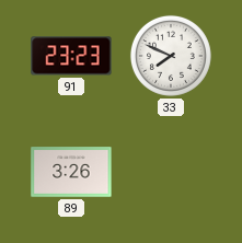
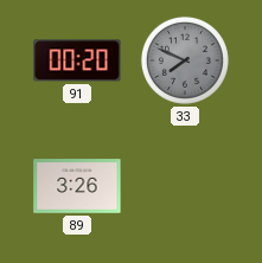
91: 23:23 -> 00:20
33 dial: white -> grey
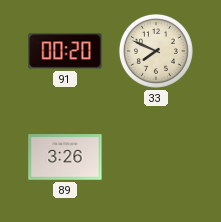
33 dial: grey -> cream
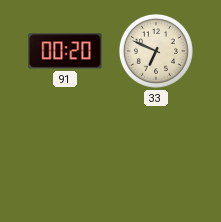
33: 7:49 -> 6:49
89: 3:26 -> none
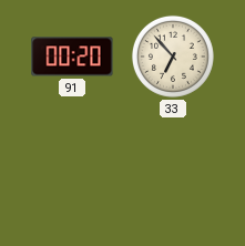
33: 6:49 -> 6:53
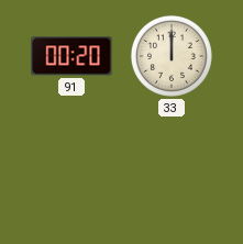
33: 6:53 -> 12:00
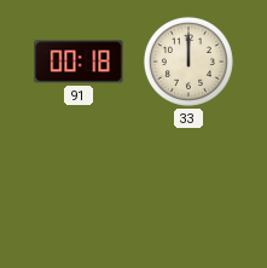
91: 00:20 -> 00:18
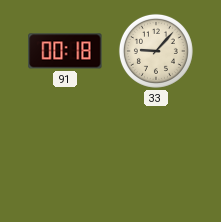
33: 12:00 -> 9:07
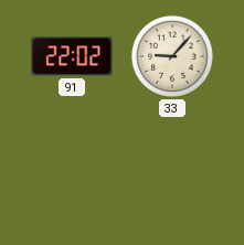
91: 00:18 -> 22:02
